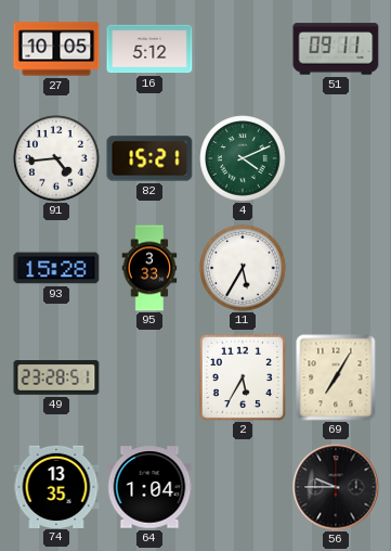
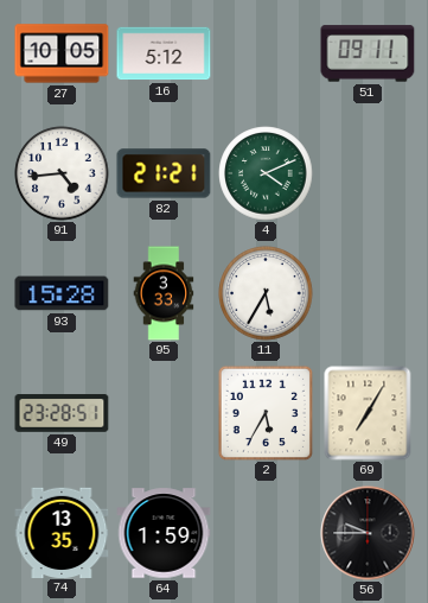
82: 15:21 -> 21:21
64: 1:04 -> 1:59
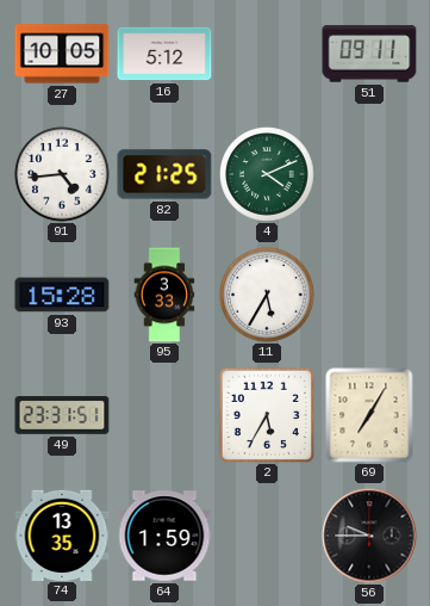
82: 21:21 -> 21:25
49: 23:28 -> 23:31
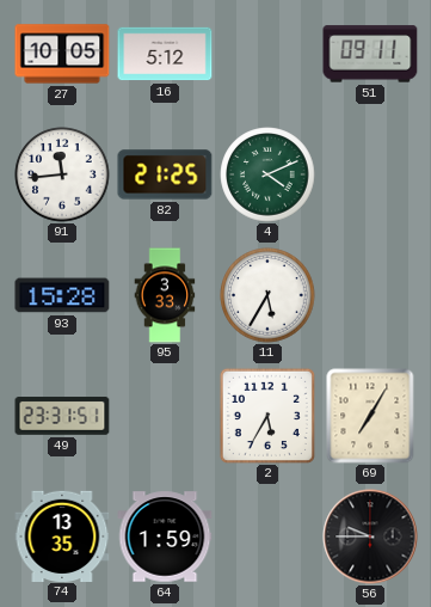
91: 4:44 -> 11:44
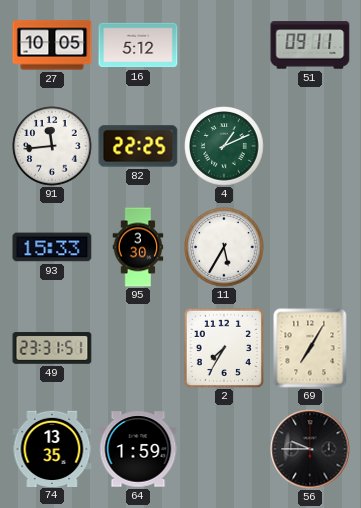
82: 21:25 -> 22:25
4: 4:11 -> 1:11
93: 15:28 -> 15:33
95: 3:33 -> 3:30
2: 5:35 -> 7:35
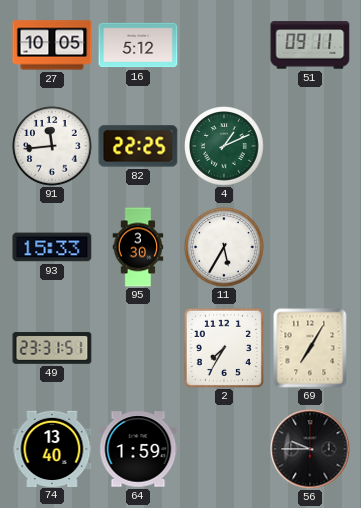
74: 13:35 -> 13:40
